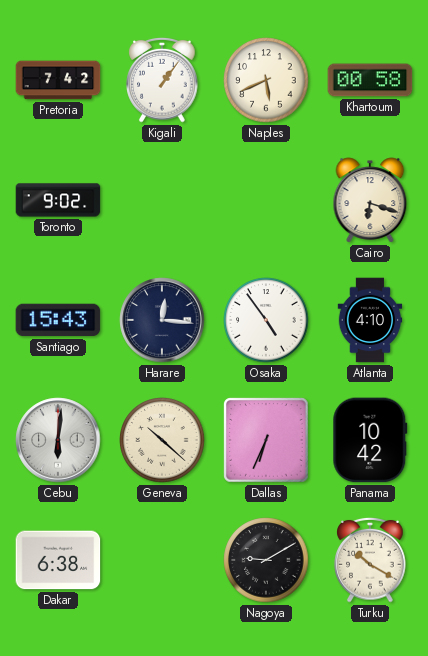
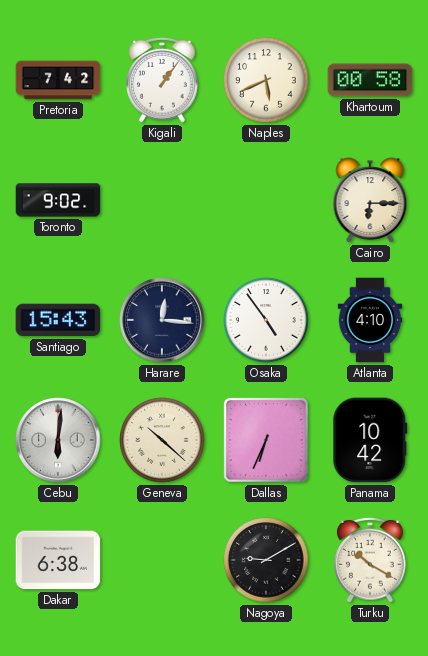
Cairo: 6:18 -> 6:15
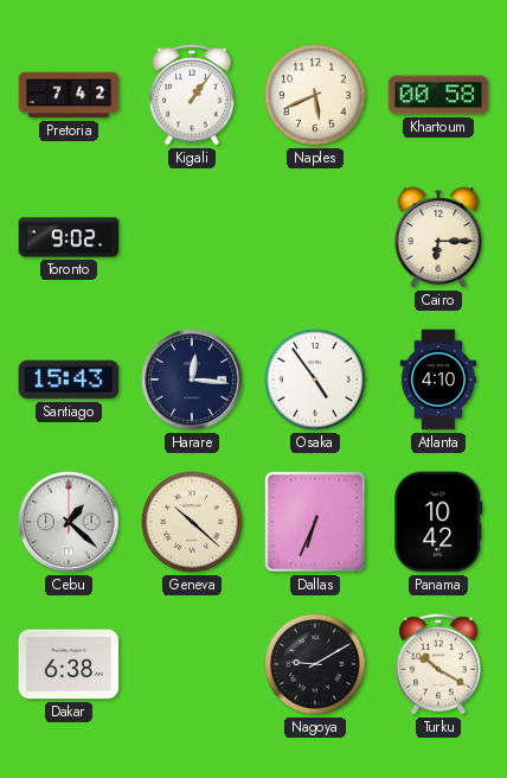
Cebu: 6:01 -> 1:22
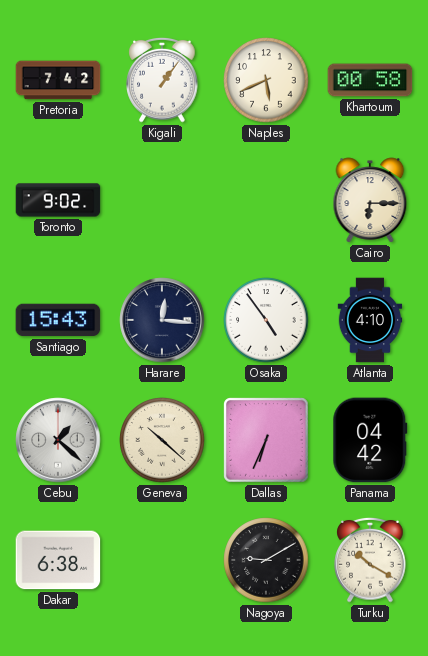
Panama: 10:42 -> 04:42
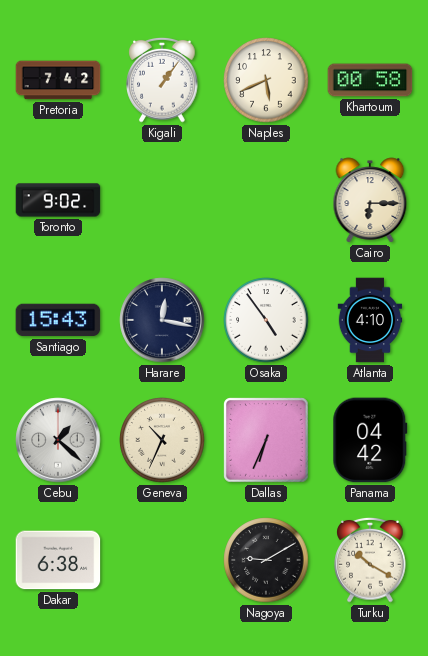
Harare: 12:16 -> 12:17
Geneva: 10:22 -> 10:34
